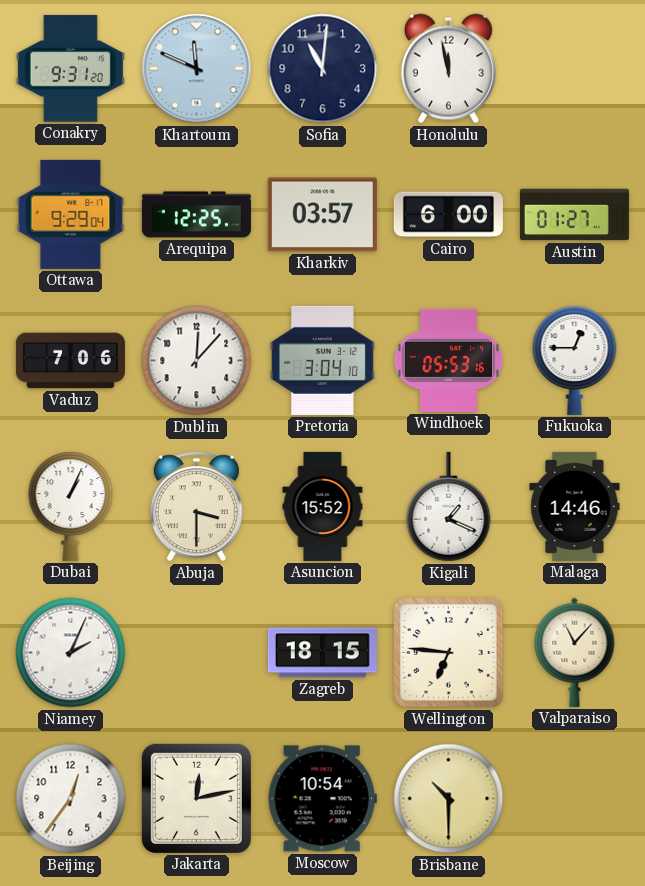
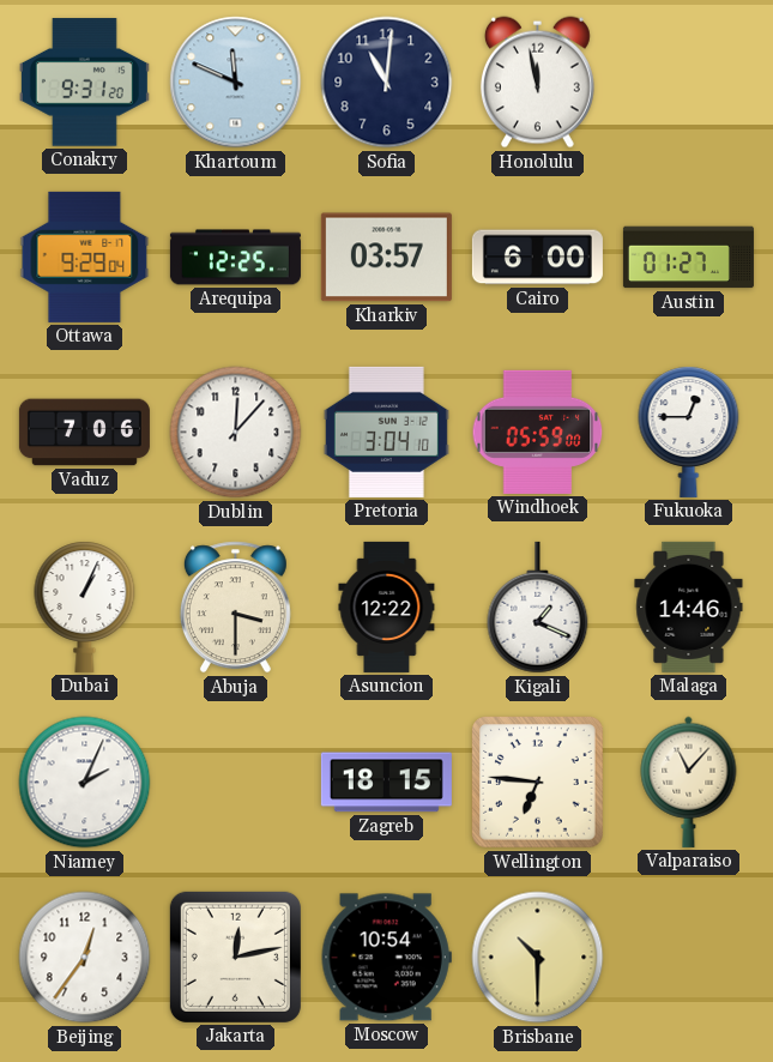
Windhoek: 05:53 -> 05:59
Asuncion: 15:52 -> 12:22
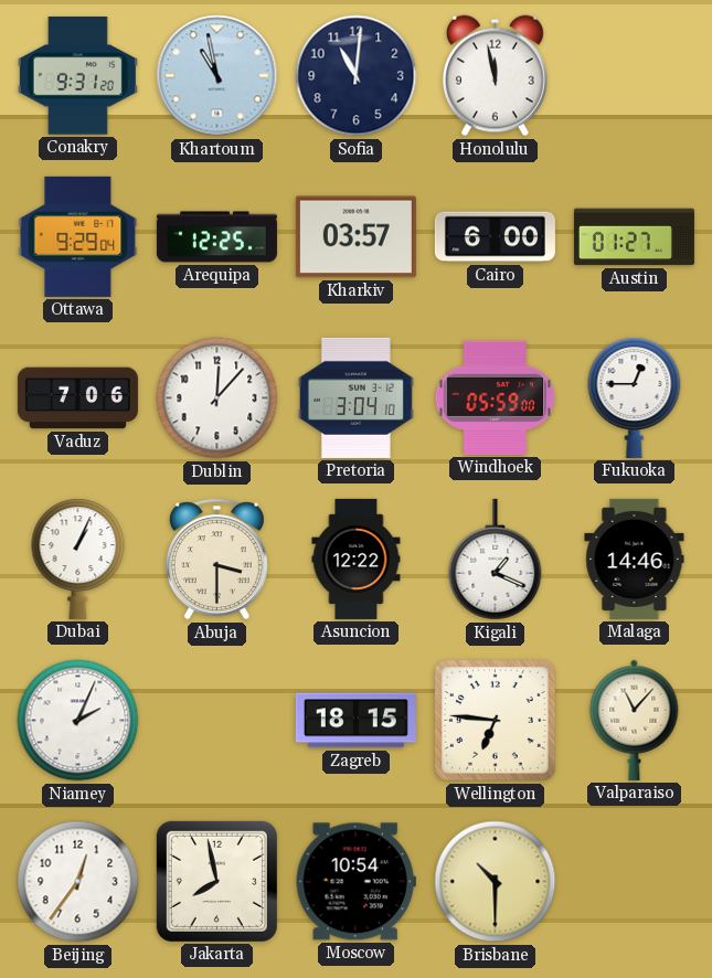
Khartoum: 11:49 -> 10:58
Jakarta: 12:13 -> 7:58
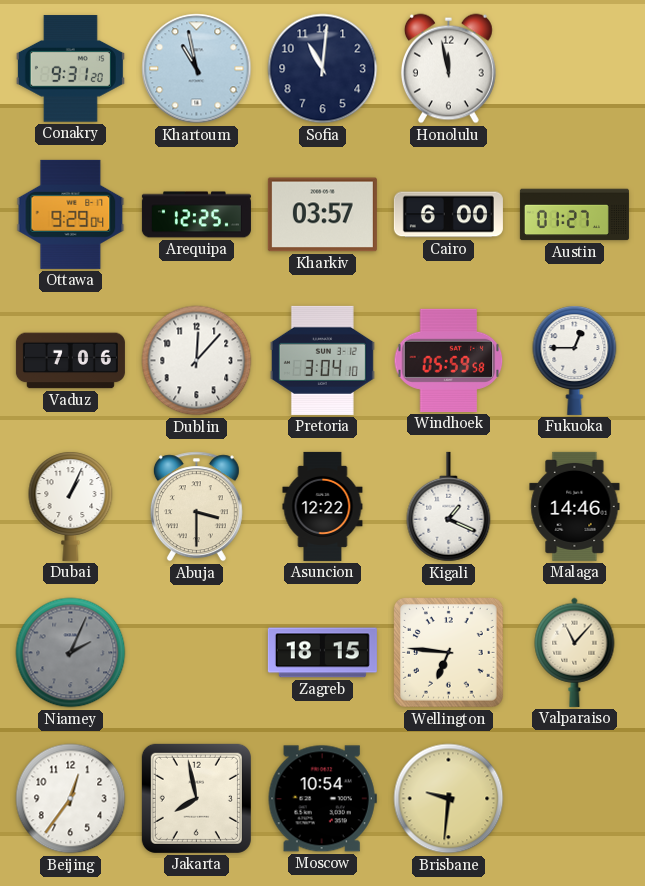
Windhoek: 05:59:00 -> 05:59:58
Niamey dial: white -> grey
Brisbane: 10:30 -> 9:31
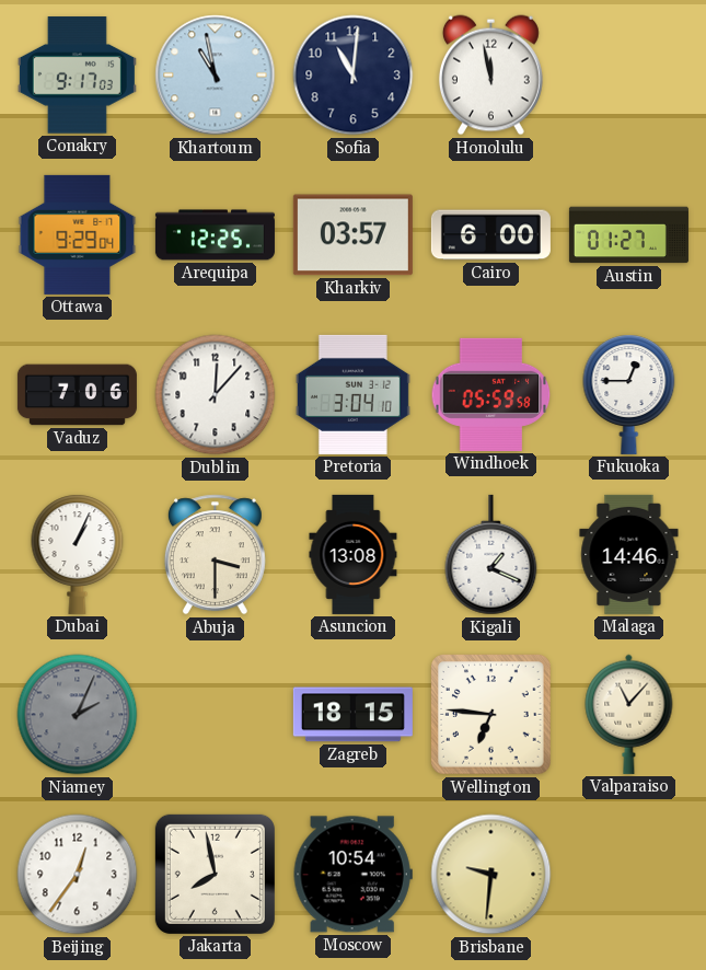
Conakry: 9:31 -> 9:17
Asuncion: 12:22 -> 13:08
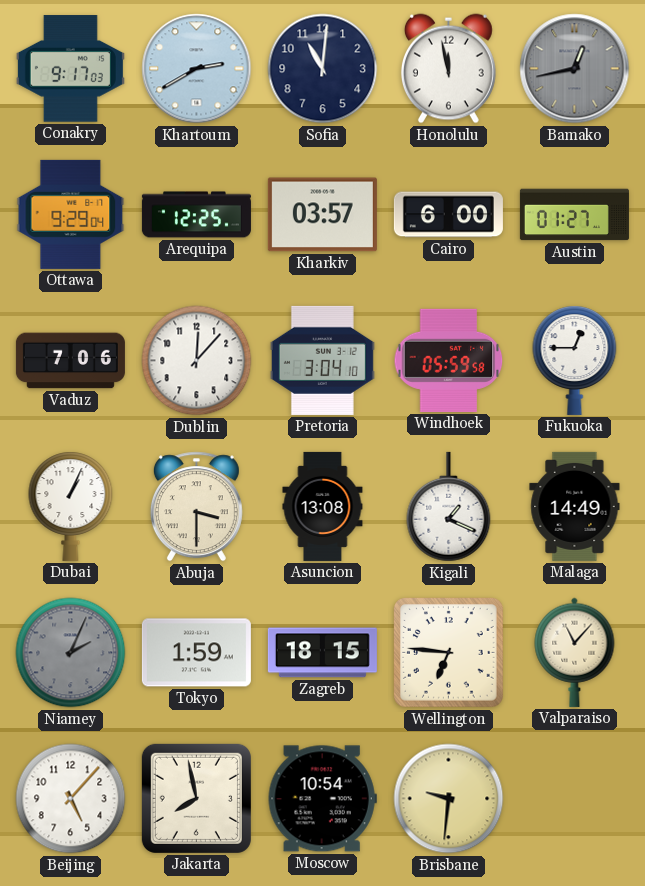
Khartoum: 10:58 -> 2:40
Bamako: none -> 12:43
Malaga: 14:46 -> 14:49
Tokyo: none -> 1:59
Beijing: 12:36 -> 5:07
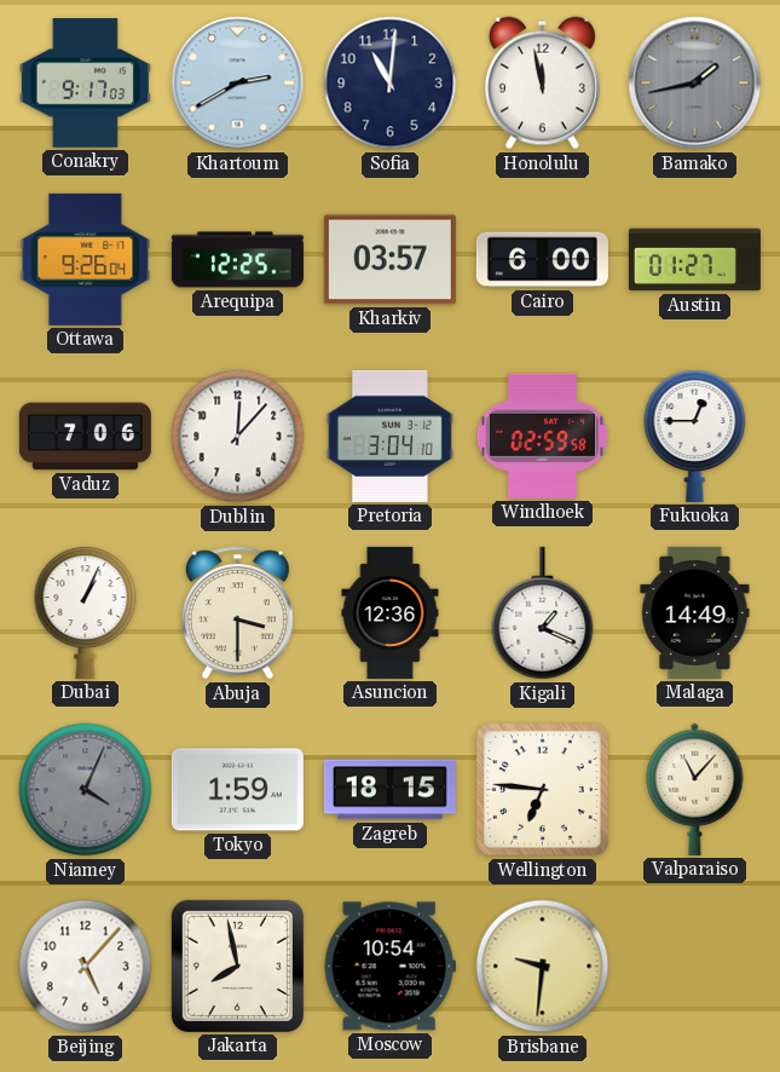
Bamako: 12:43 -> 1:43
Ottawa: 9:29 -> 9:26
Windhoek: 05:59 -> 02:59
Asuncion: 13:08 -> 12:36
Niamey: 2:04 -> 4:04
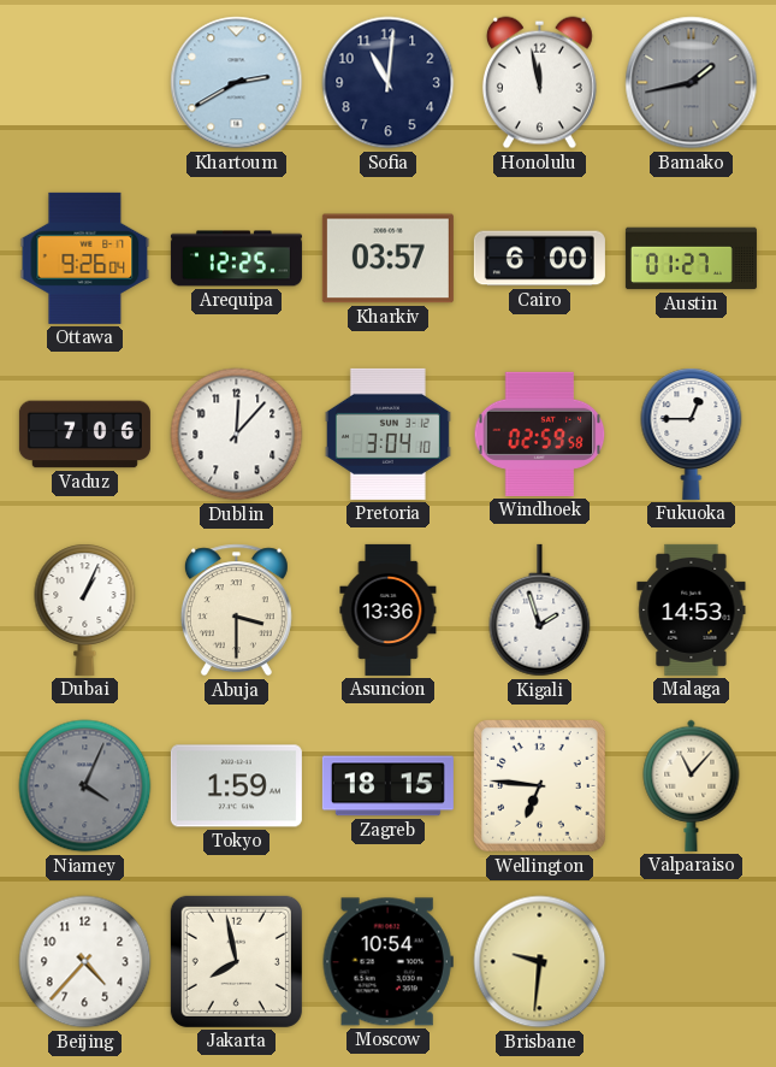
Conakry: 9:17 -> none
Asuncion: 12:36 -> 13:36
Kigali: 1:19 -> 1:57
Malaga: 14:49 -> 14:53
Beijing: 5:07 -> 4:37
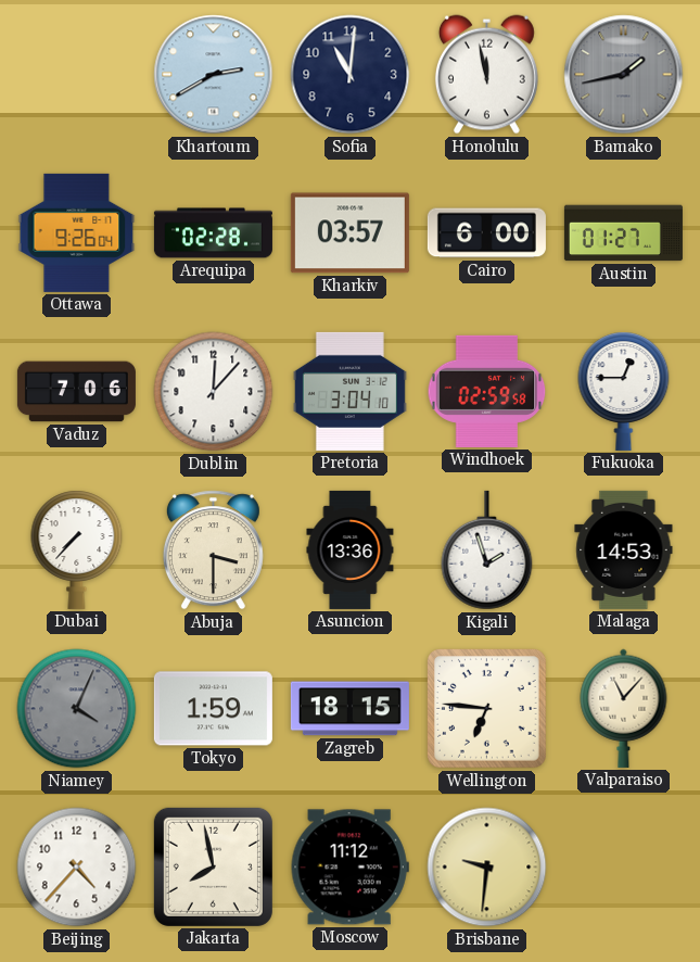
Arequipa: 12:25 -> 02:28
Dubai: 1:04 -> 7:37
Moscow: 10:54 -> 11:12
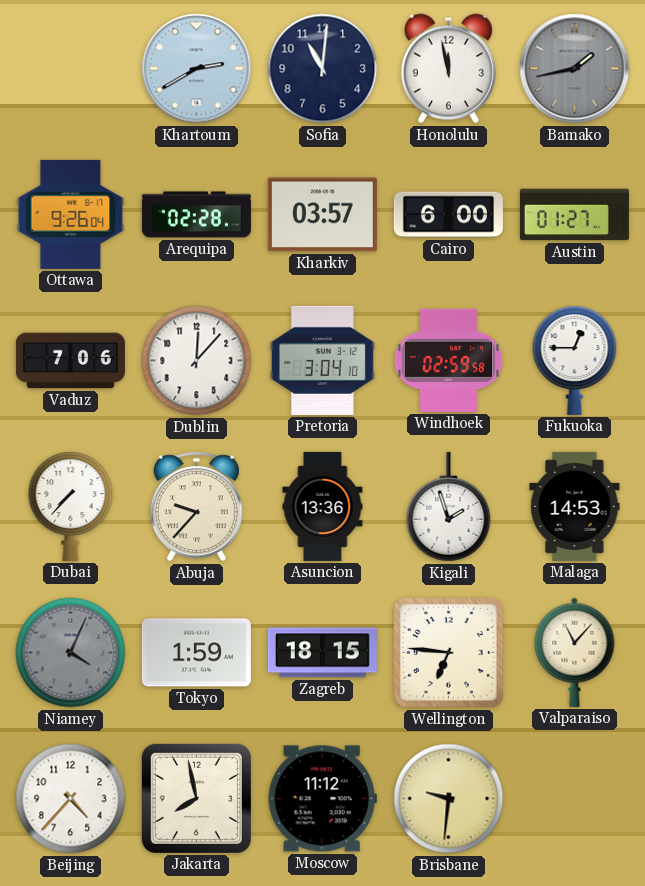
Abuja: 3:30 -> 9:37
